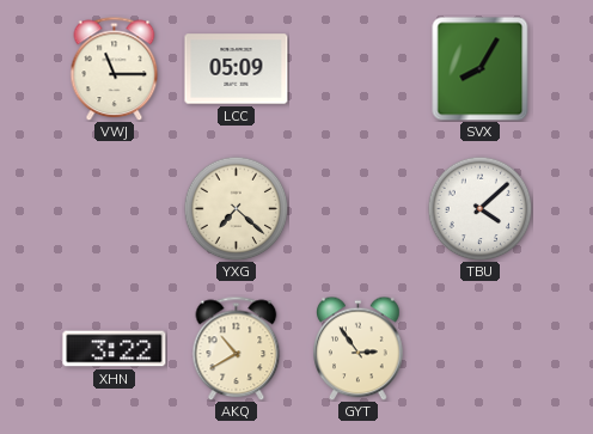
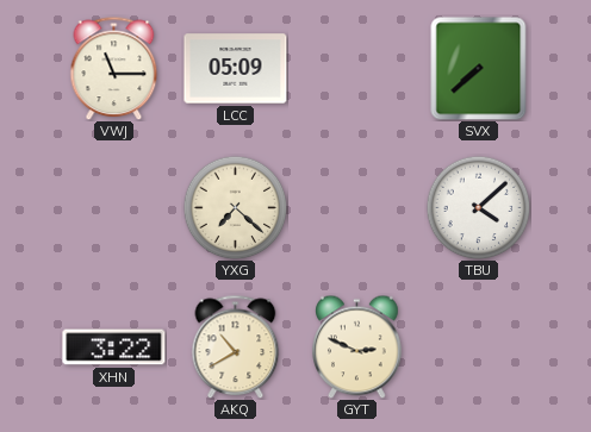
SVX: 8:05 -> 7:38
GYT: 2:54 -> 2:49
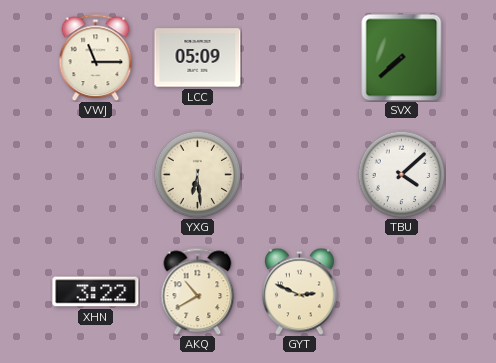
YXG: 7:22 -> 6:29
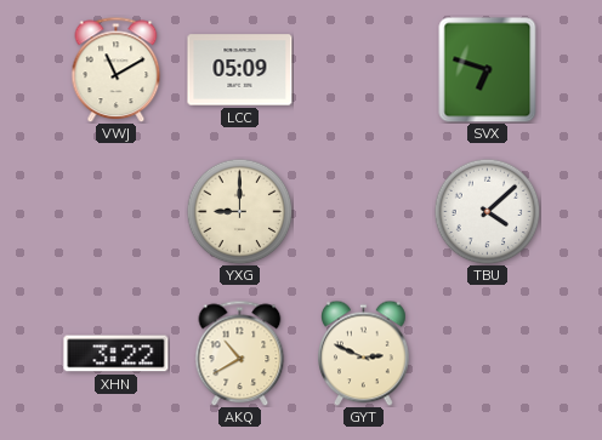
VWJ: 11:15 -> 11:10
SVX: 7:38 -> 6:48
YXG: 6:29 -> 9:00
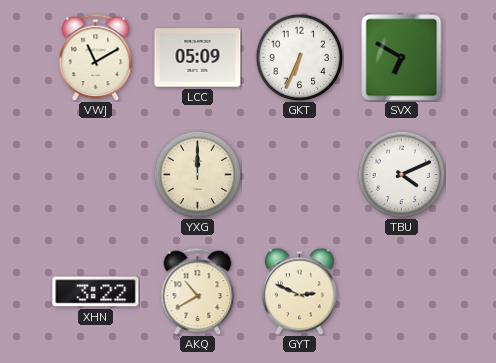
GKT: none -> 6:34
SVX: 6:48 -> 6:50
YXG: 9:00 -> 12:00
TBU: 4:08 -> 4:11
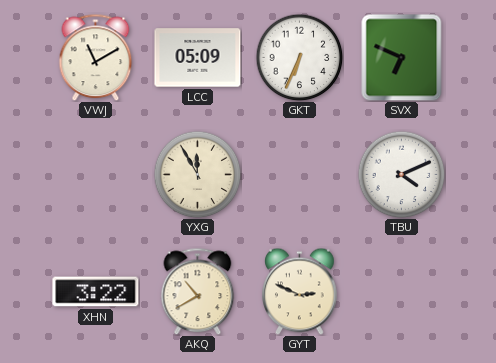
SVX: 6:50 -> 6:49
YXG: 12:00 -> 11:55
